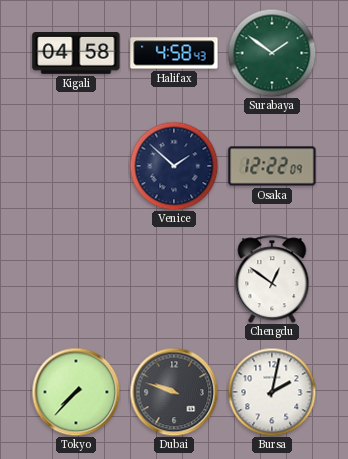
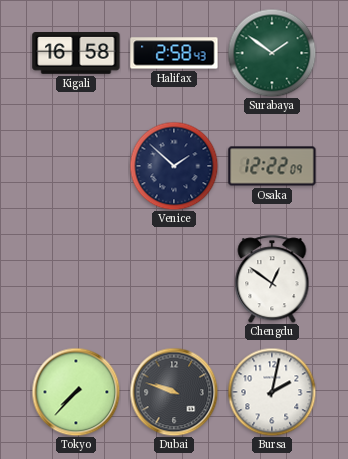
Kigali: 04:58 -> 16:58
Halifax: 4:58 -> 2:58
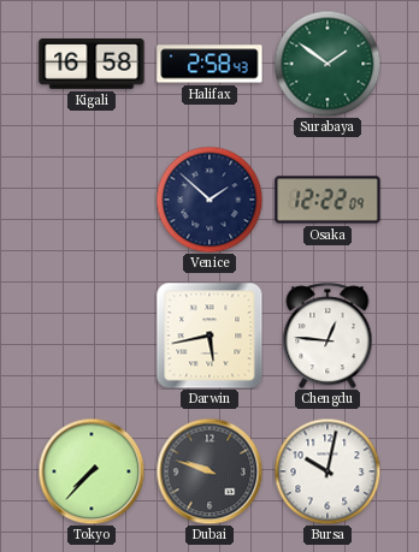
Darwin: none -> 5:43
Chengdu: 12:51 -> 12:46
Bursa: 2:02 -> 10:02
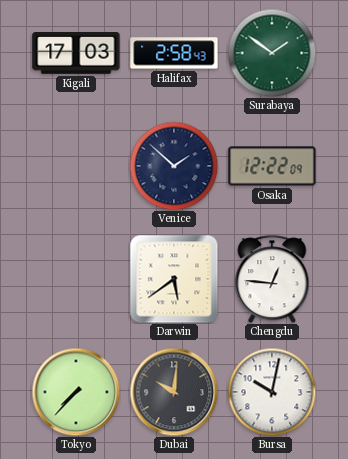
Kigali: 16:58 -> 17:03
Darwin: 5:43 -> 5:39
Dubai: 9:48 -> 10:01
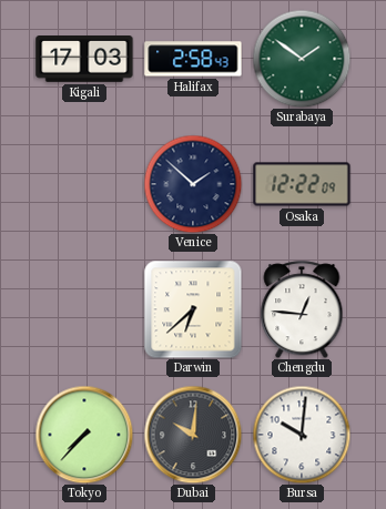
Darwin: 5:39 -> 6:38
Bursa: 10:02 -> 10:01
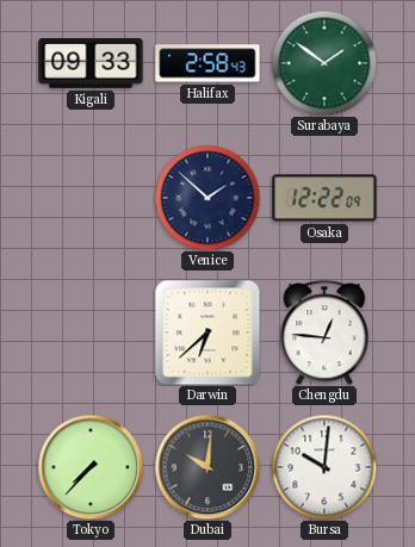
Kigali: 17:03 -> 09:33
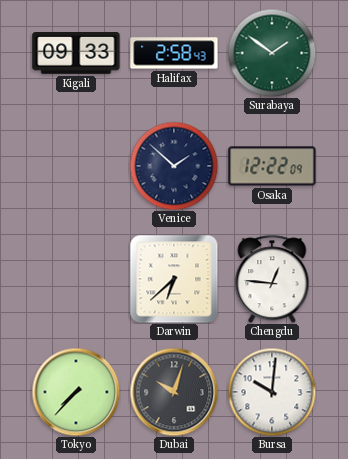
Dubai: 10:01 -> 10:03
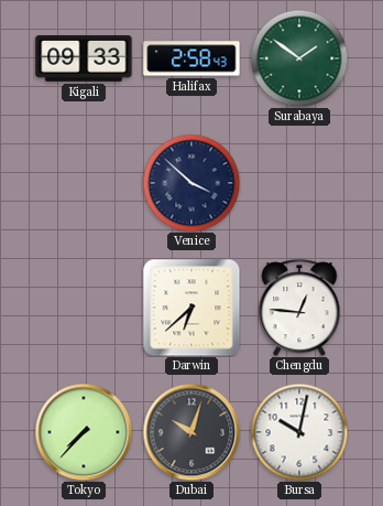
Venice: 1:52 -> 3:52
Osaka: 12:22 -> none
Bursa: 10:01 -> 10:02
